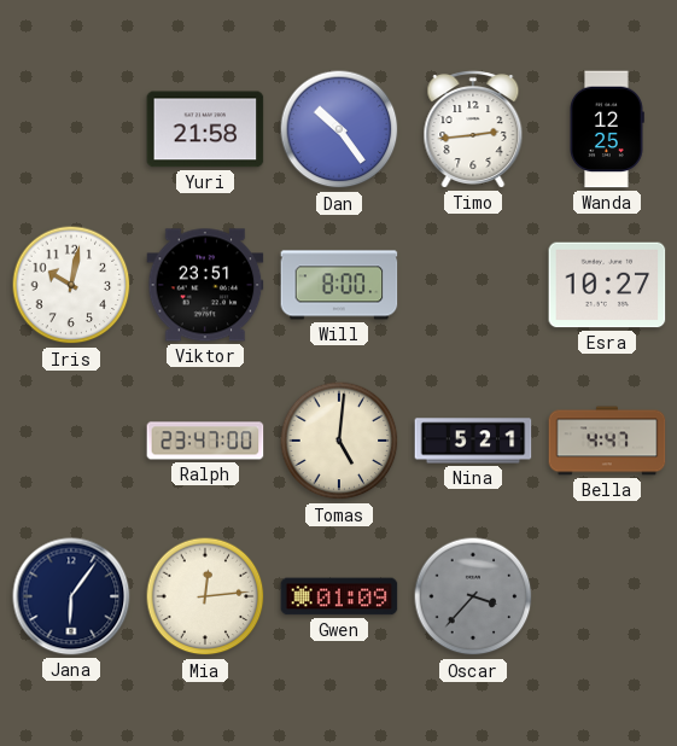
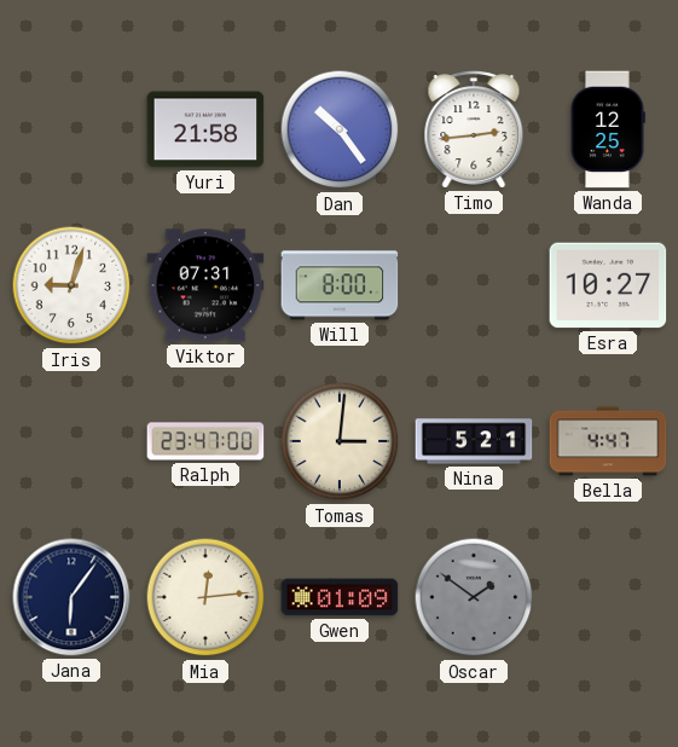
Iris: 10:02 -> 9:03
Viktor: 23:51 -> 07:31
Tomas: 5:01 -> 3:01
Oscar: 3:37 -> 1:51
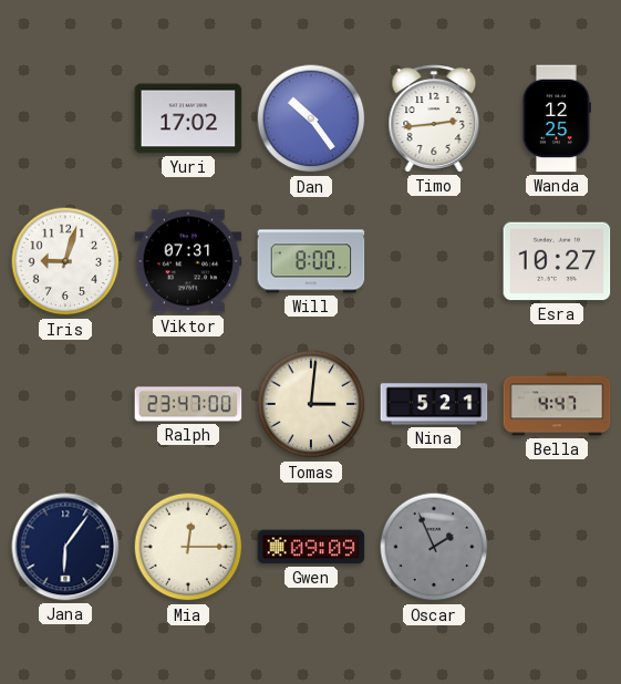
Yuri: 21:58 -> 17:02
Mia: 12:14 -> 12:15
Gwen: 01:09 -> 09:09
Oscar: 1:51 -> 1:56
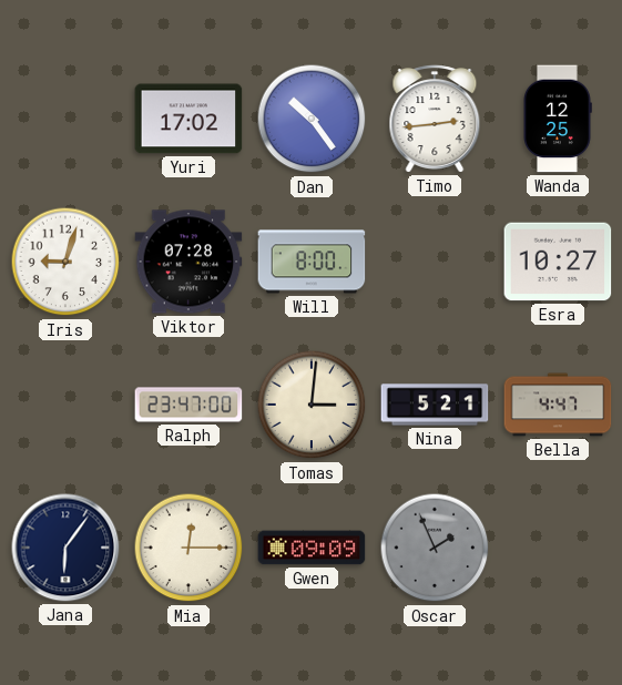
Viktor: 07:31 -> 07:28
